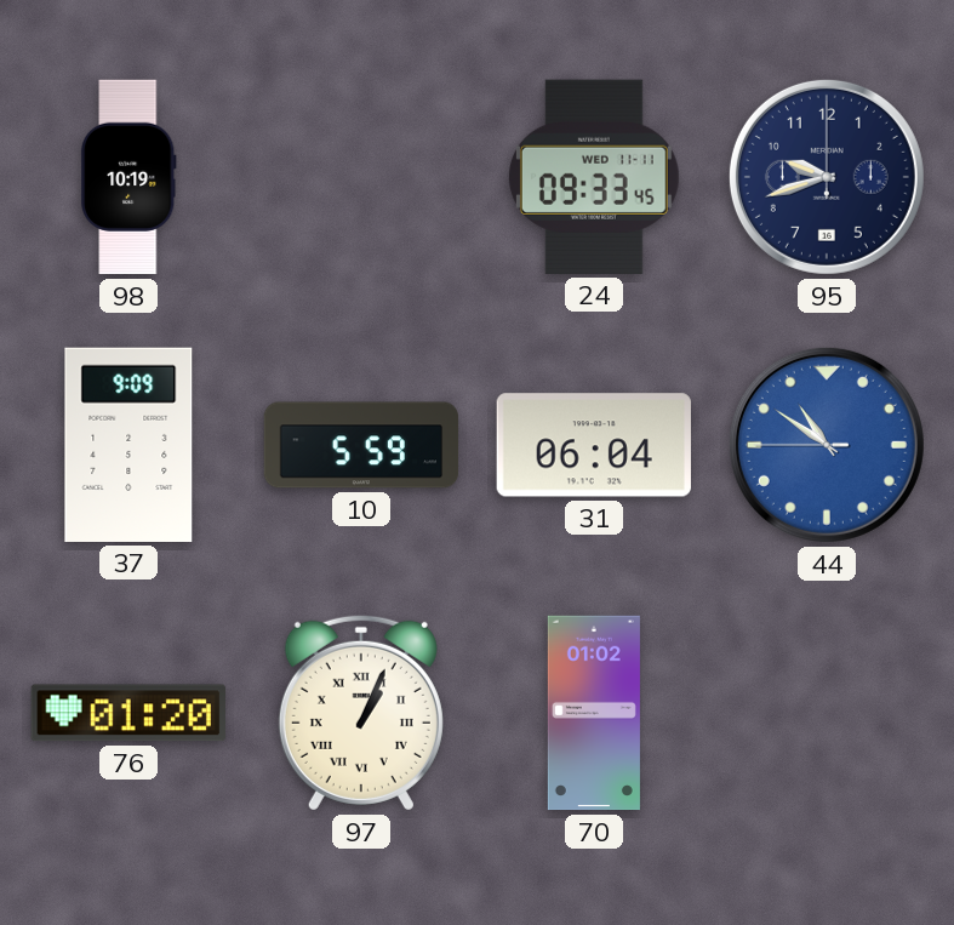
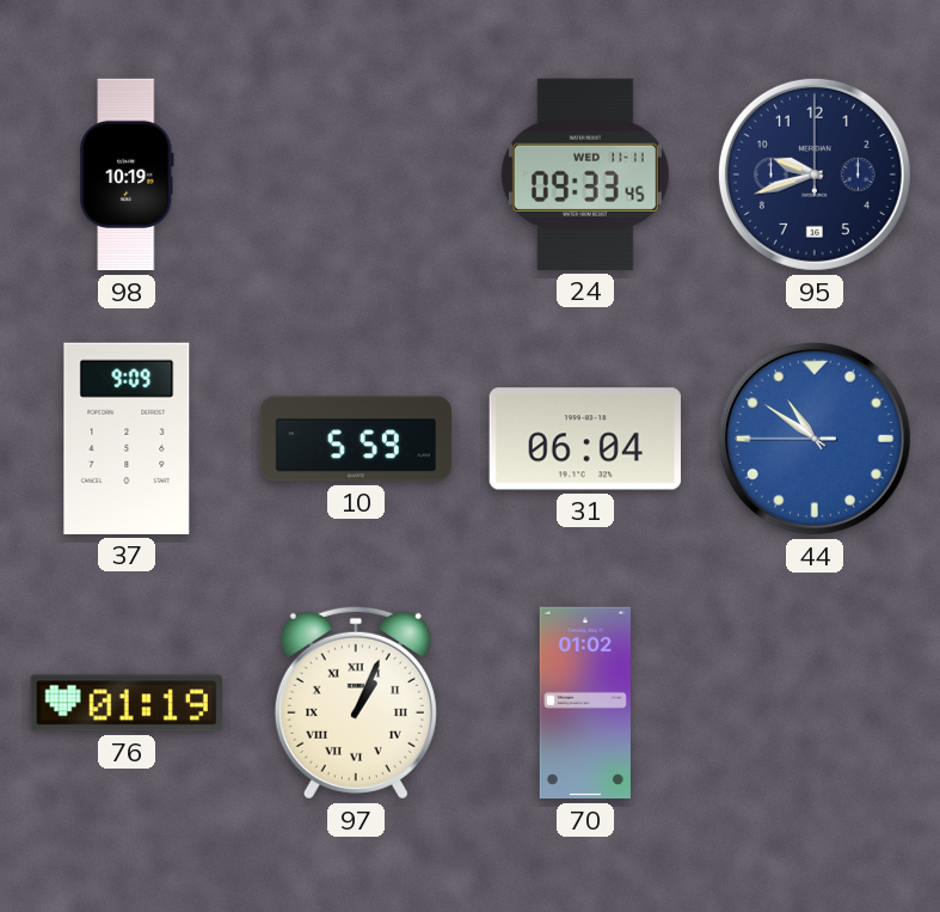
76: 01:20 -> 01:19
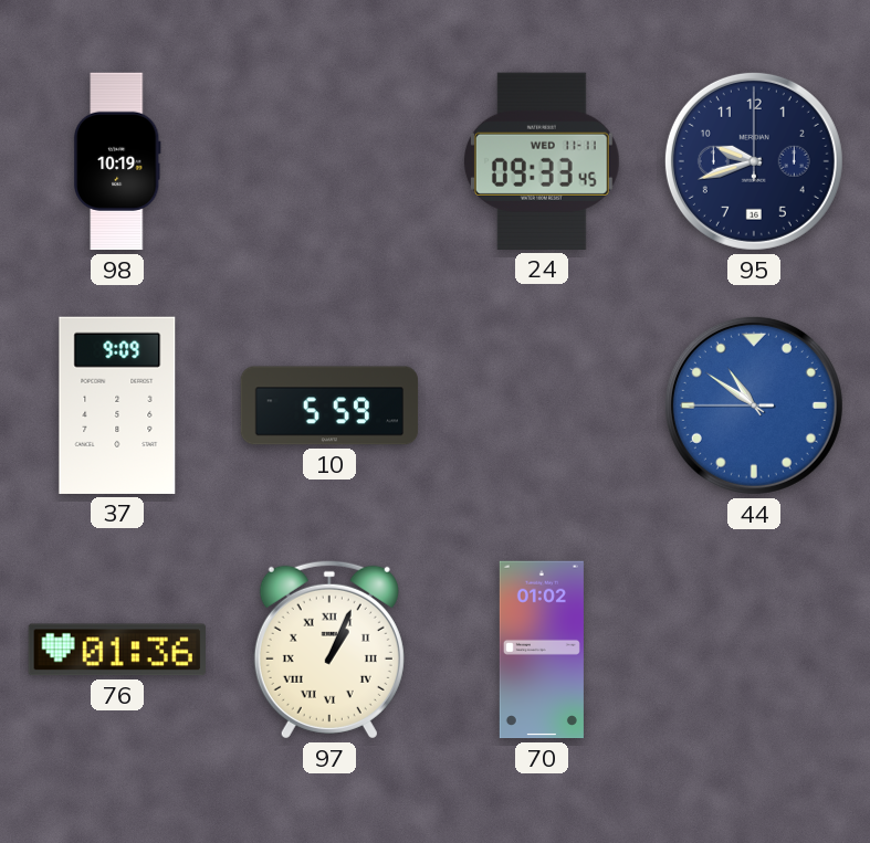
31: 06:04 -> none
76: 01:19 -> 01:36
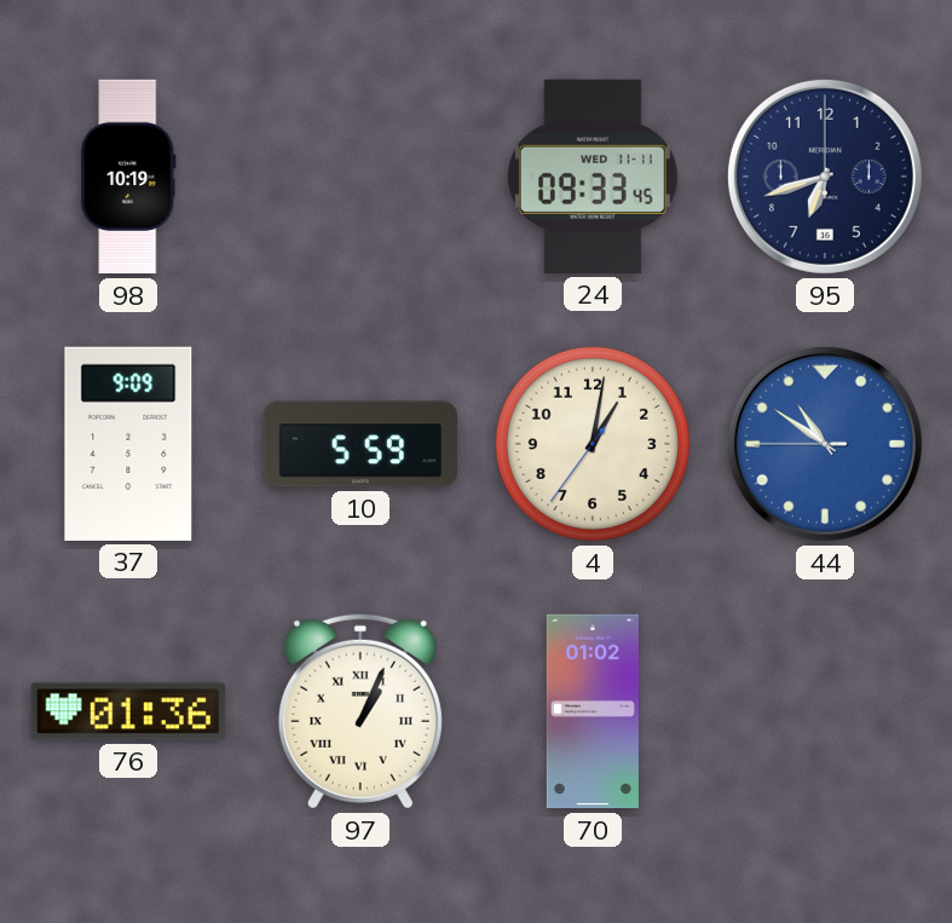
95: 9:42 -> 6:42
4: none -> 1:01
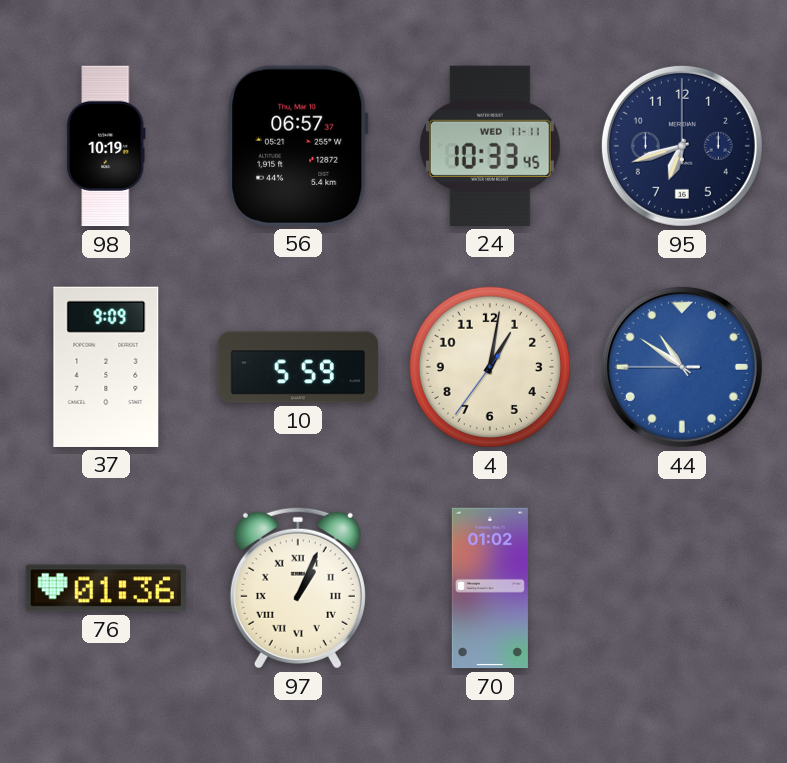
56: none -> 06:57
24: 09:33 -> 10:33
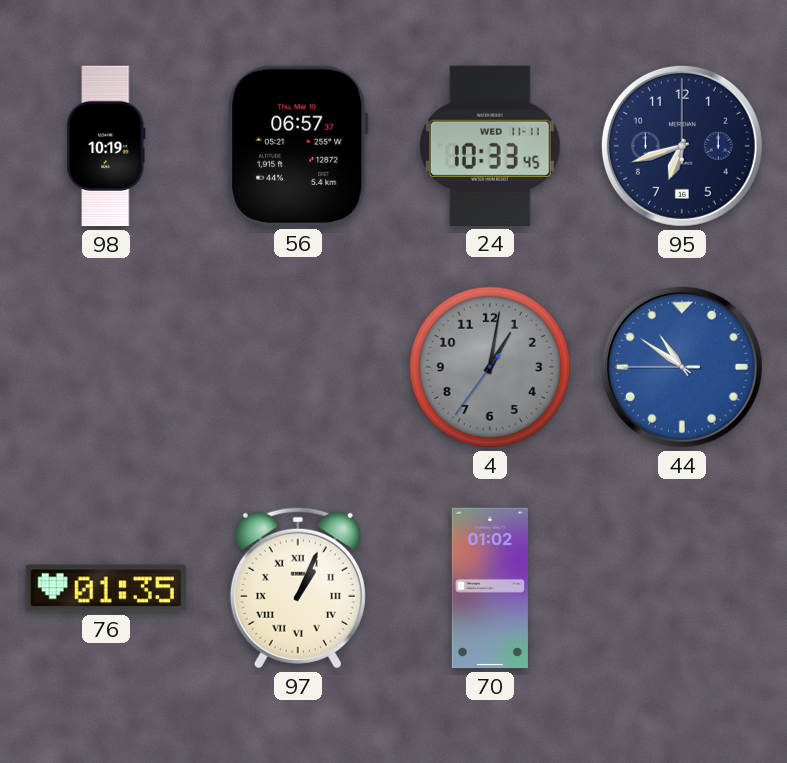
37: 9:09 -> none
10: 5:59 -> none
4 dial: cream -> grey
76: 01:36 -> 01:35
